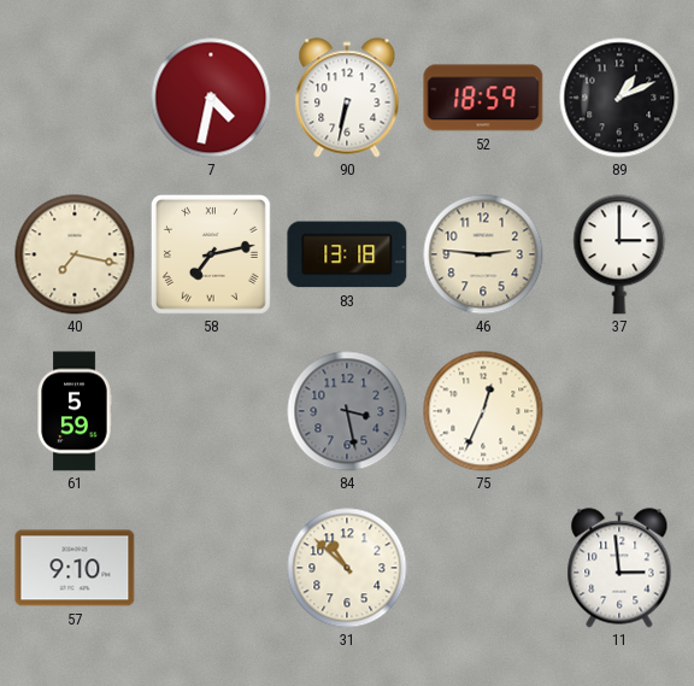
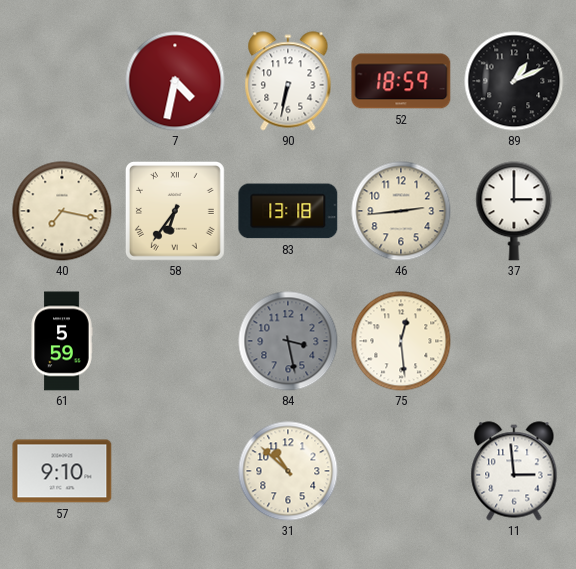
58: 7:13 -> 6:36
46: 2:46 -> 2:44
75: 12:34 -> 12:29
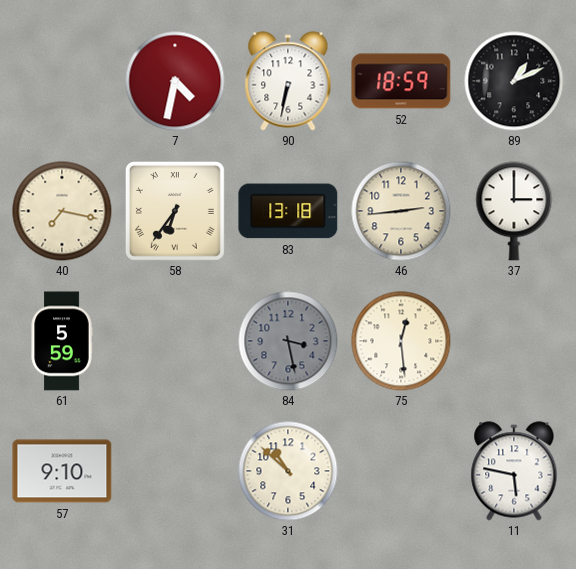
11: 2:59 -> 5:47
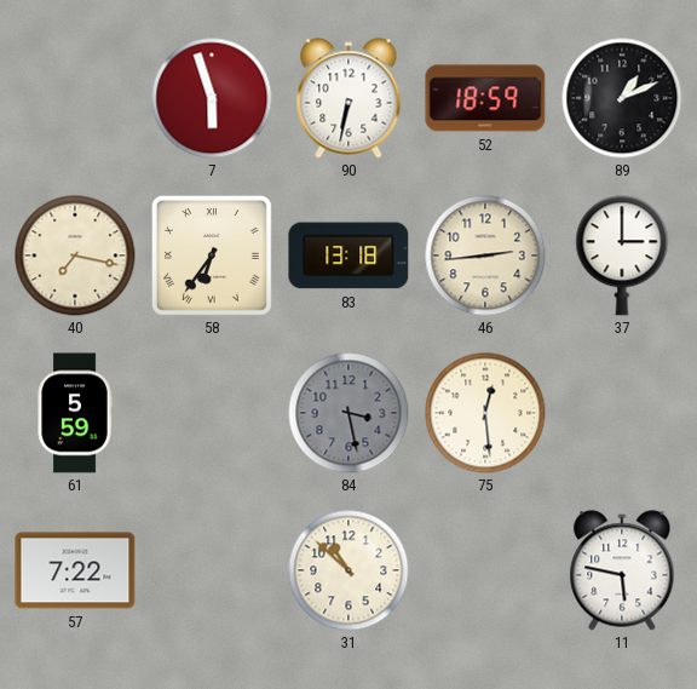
7: 4:32 -> 5:57
57: 9:10 -> 7:22
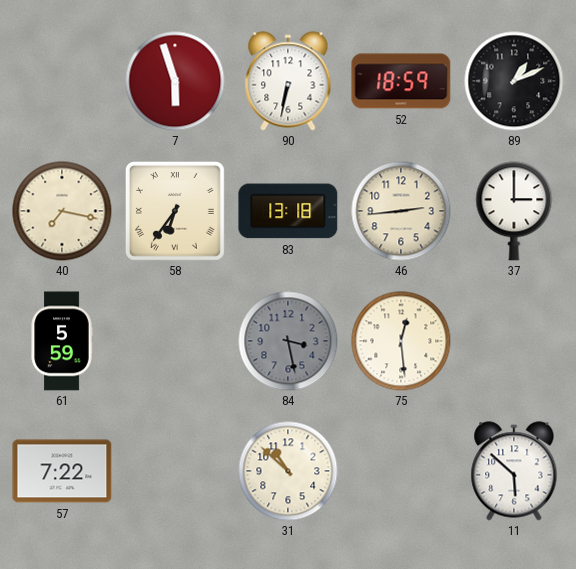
11: 5:47 -> 5:52
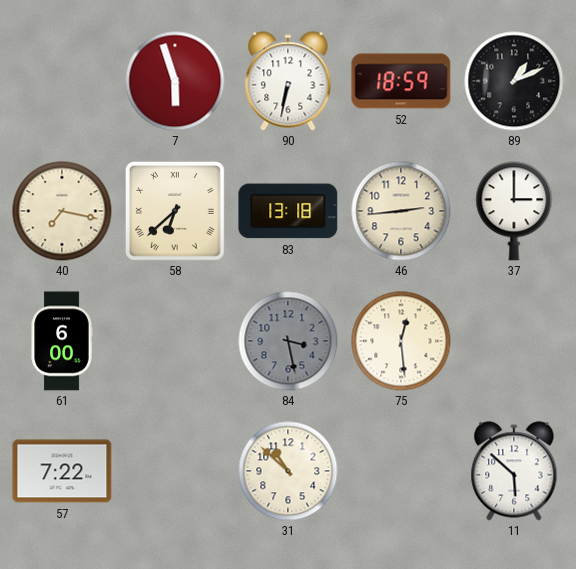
58: 6:36 -> 6:38
61: 5:59 -> 6:00
